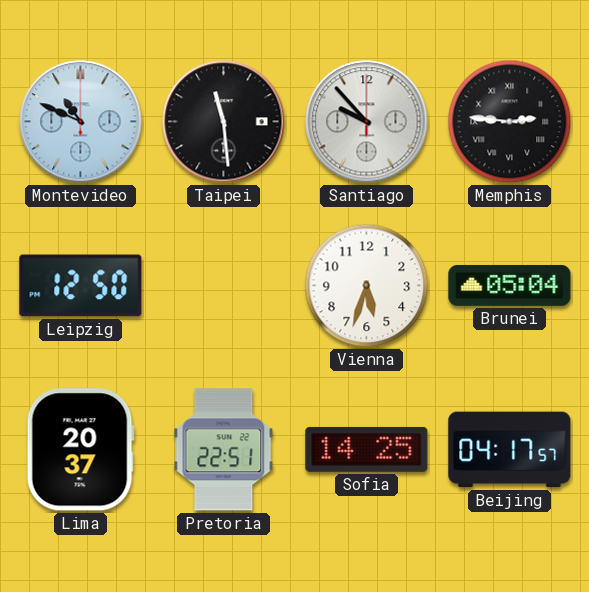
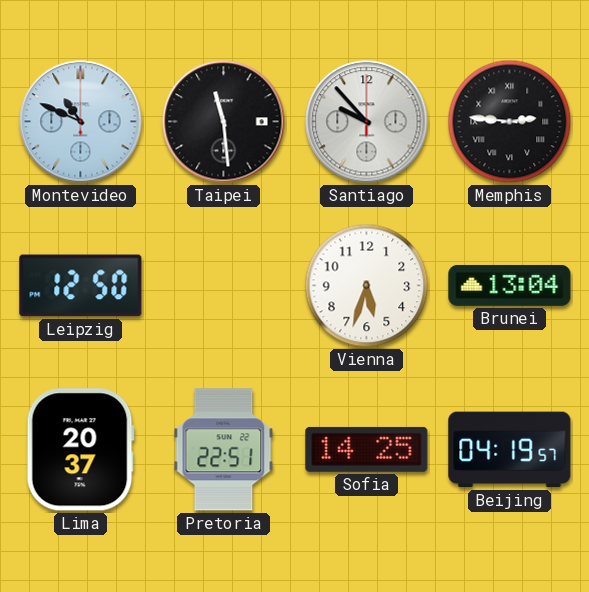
Brunei: 05:04 -> 13:04
Beijing: 04:17 -> 04:19
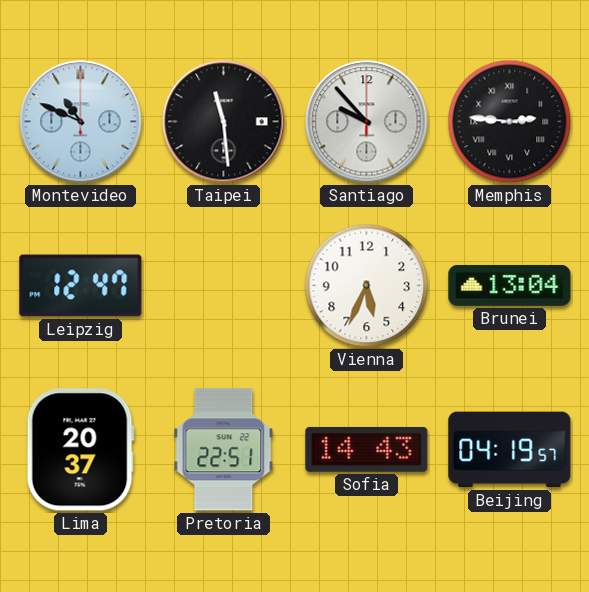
Leipzig: 12:50 -> 12:47
Vienna: 5:33 -> 5:34
Sofia: 14:25 -> 14:43
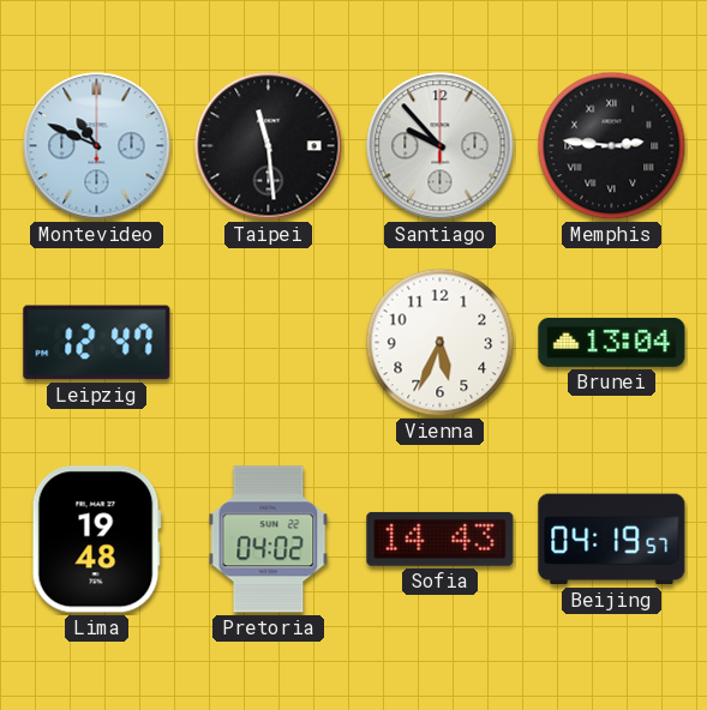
Lima: 20:37 -> 19:48
Pretoria: 22:51 -> 04:02
